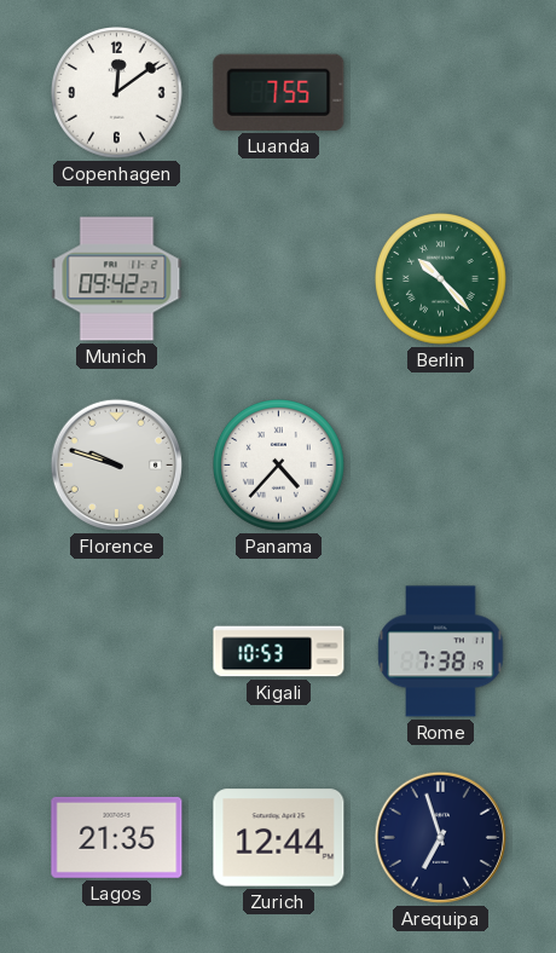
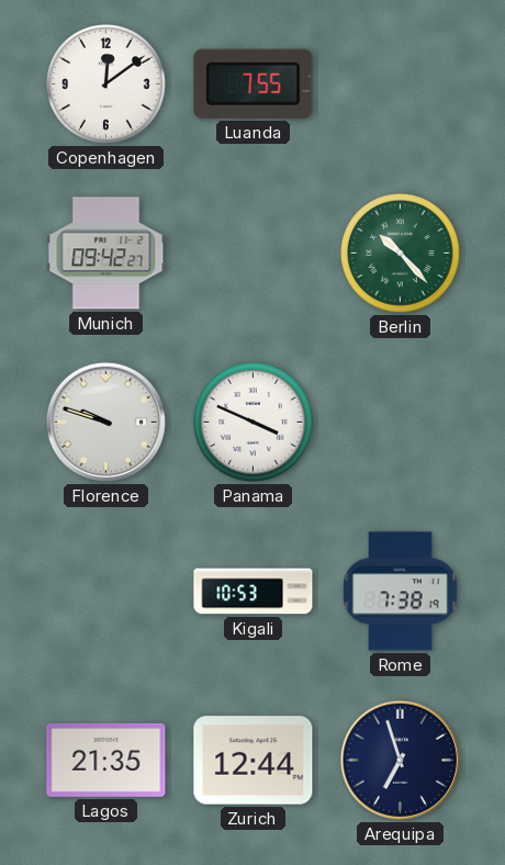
Panama: 4:37 -> 3:49
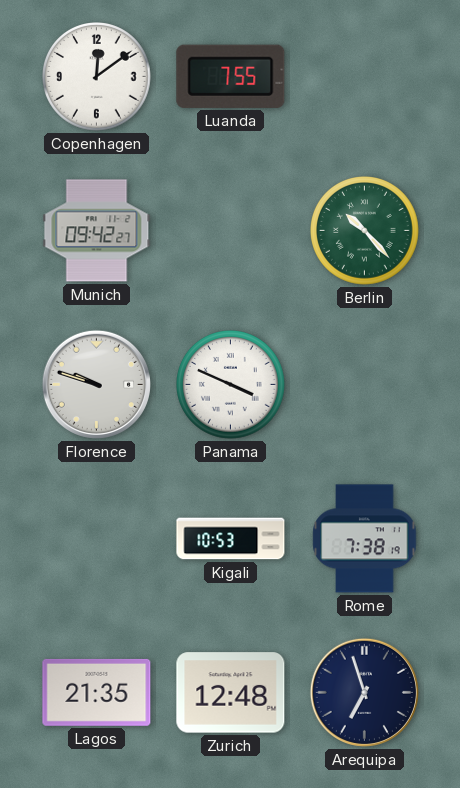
Zurich: 12:44 -> 12:48
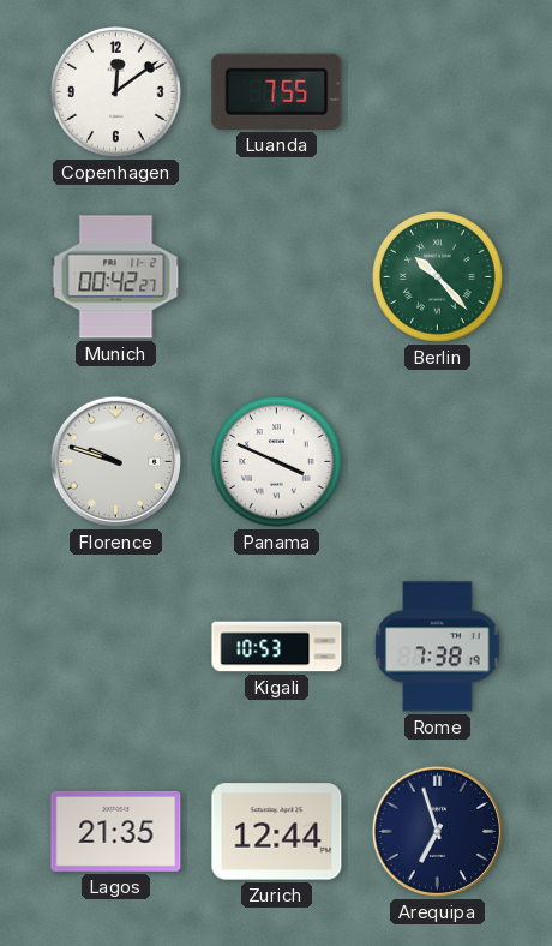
Munich: 09:42 -> 00:42
Zurich: 12:48 -> 12:44
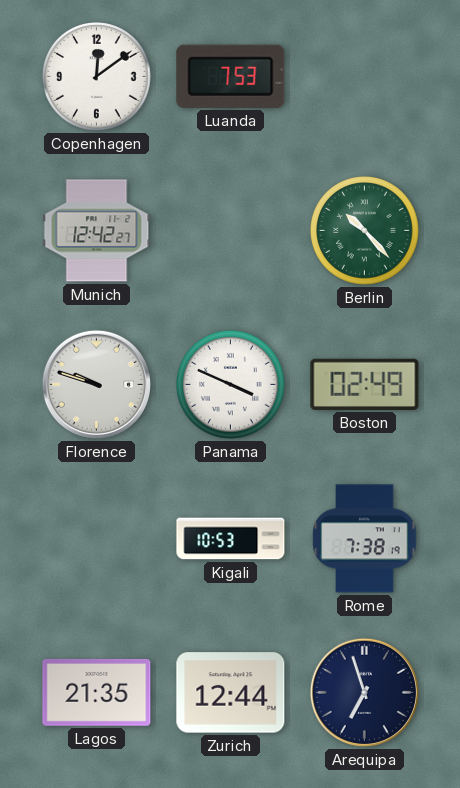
Luanda: 7:55 -> 7:53
Munich: 00:42 -> 12:42
Boston: none -> 02:49
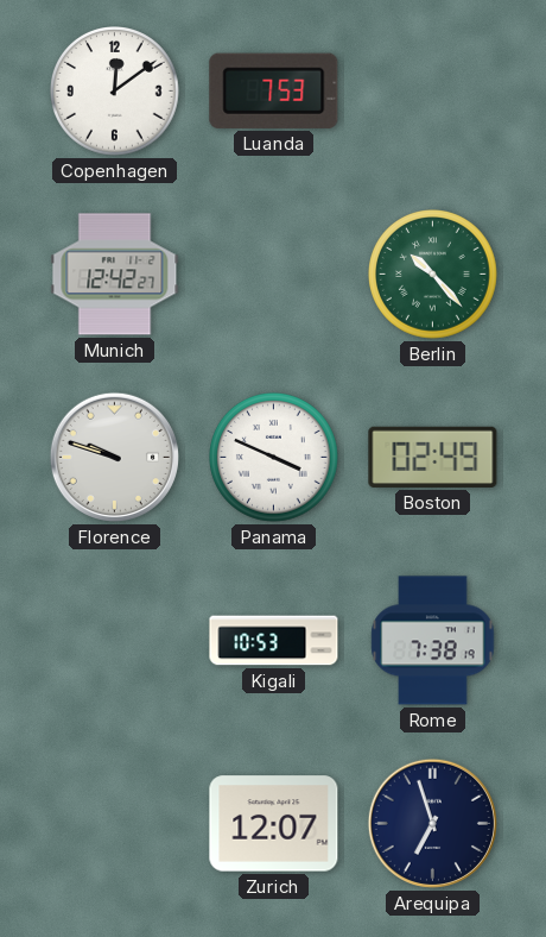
Lagos: 21:35 -> none
Zurich: 12:44 -> 12:07
